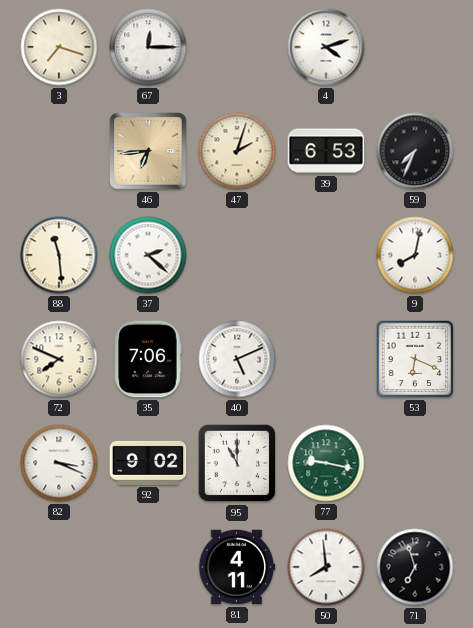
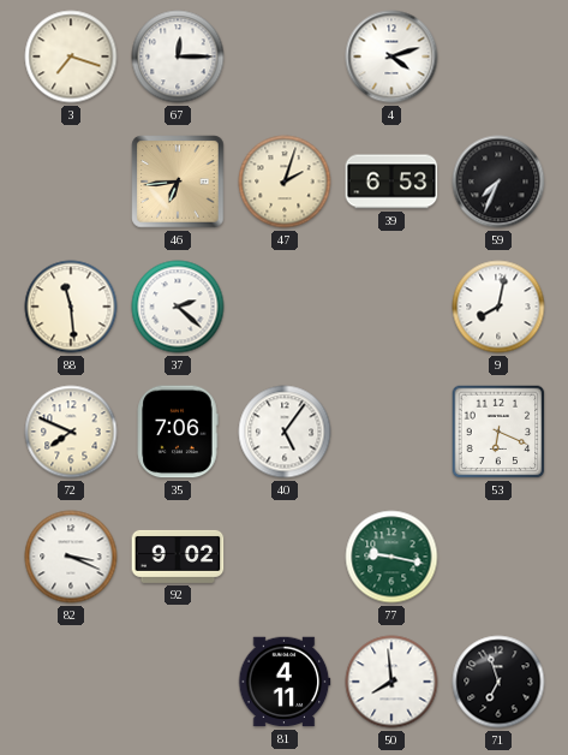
40: 5:11 -> 5:06
95: 11:00 -> none
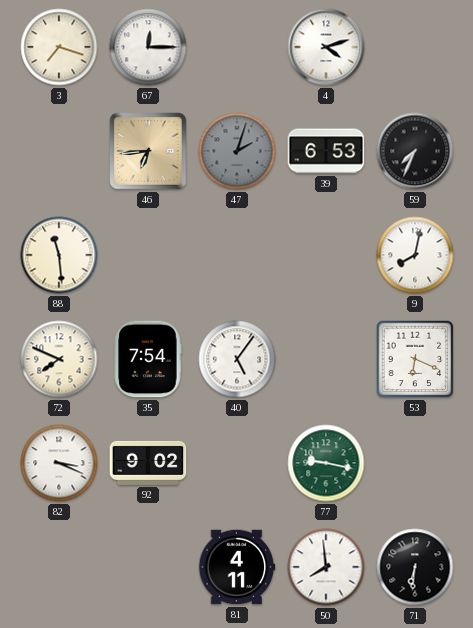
47 dial: cream -> grey
37: 2:22 -> none
35: 7:06 -> 7:54
71: 6:57 -> 6:31
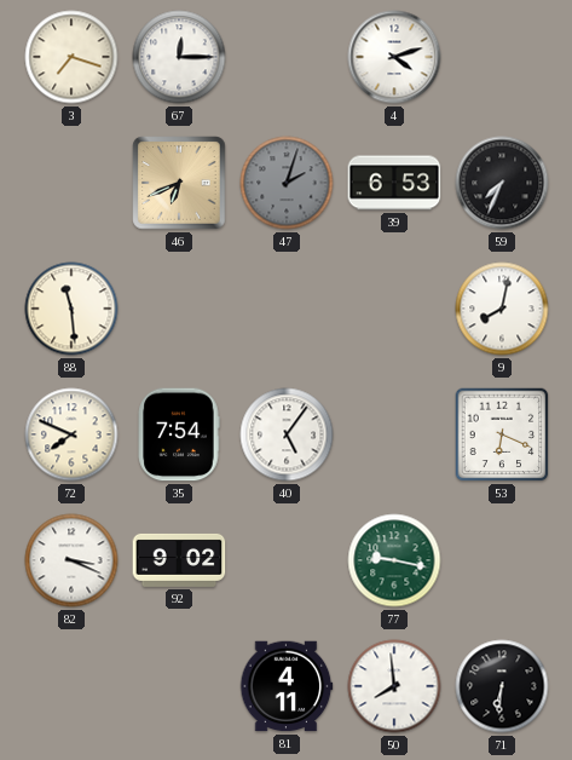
46: 6:44 -> 6:41
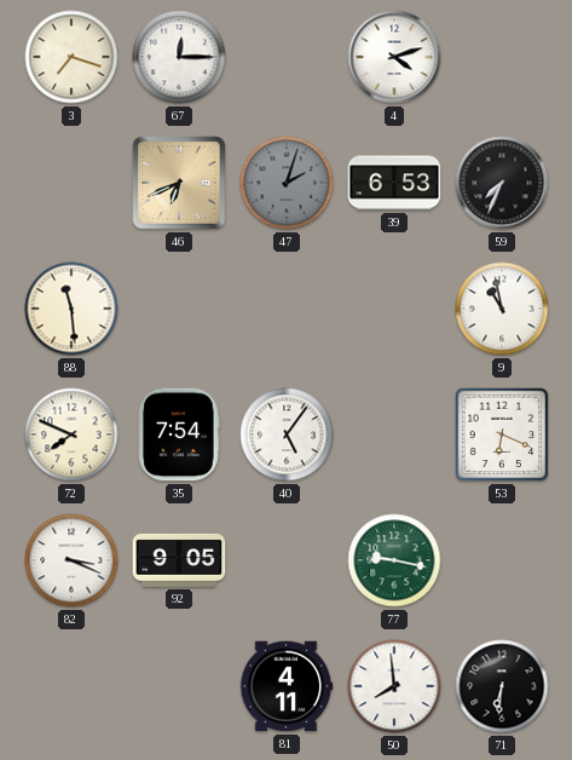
9: 8:02 -> 10:58
92: 9:02 -> 9:05
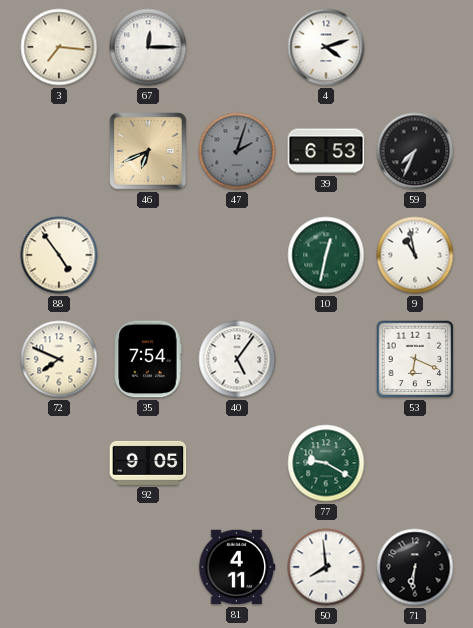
3: 7:18 -> 7:16
88: 11:29 -> 4:54
10: none -> 12:32
82: 3:19 -> none
77: 9:17 -> 9:20
